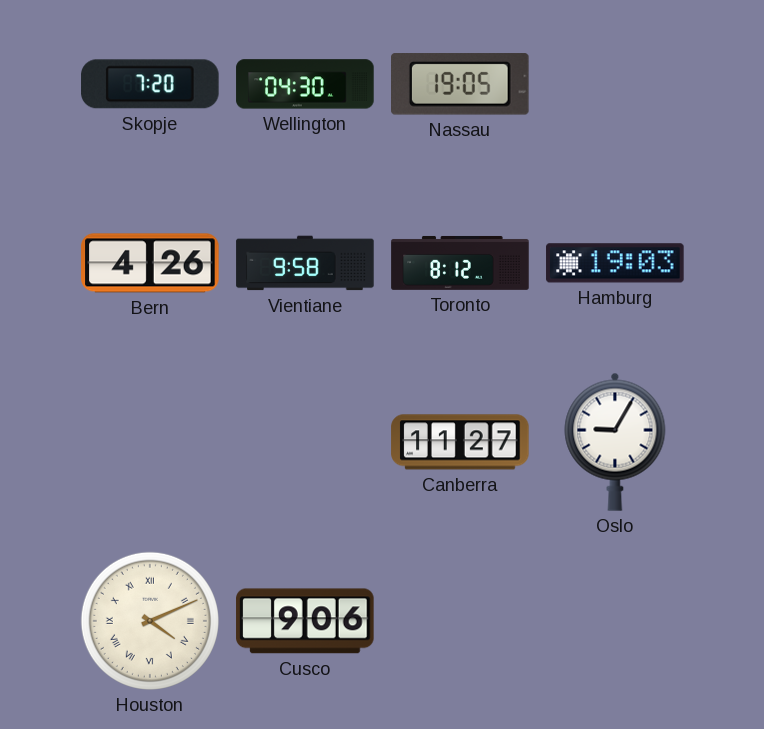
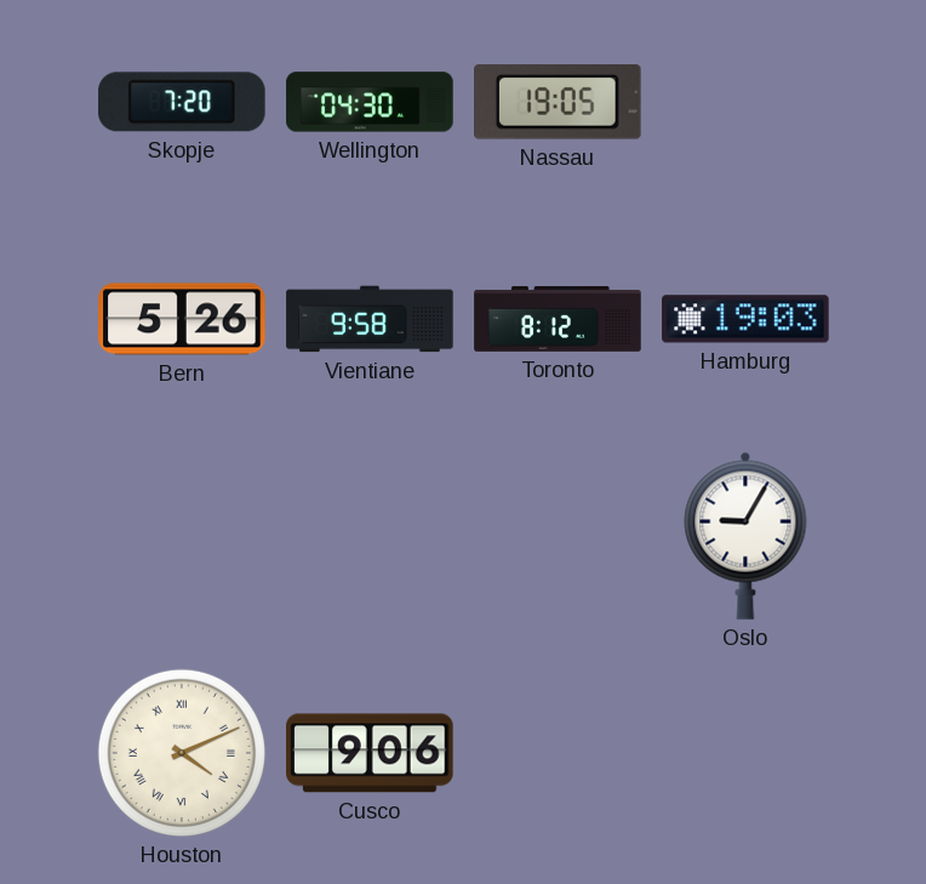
Bern: 4:26 -> 5:26
Canberra: 11:27 -> none
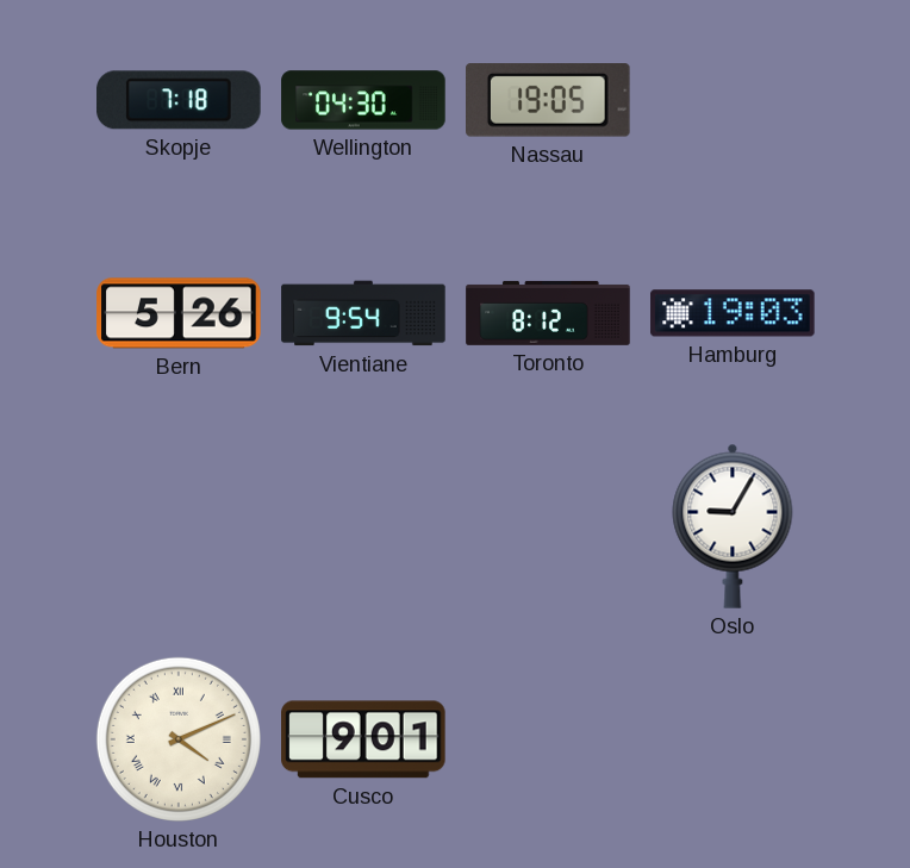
Skopje: 7:20 -> 7:18
Vientiane: 9:58 -> 9:54
Cusco: 9:06 -> 9:01
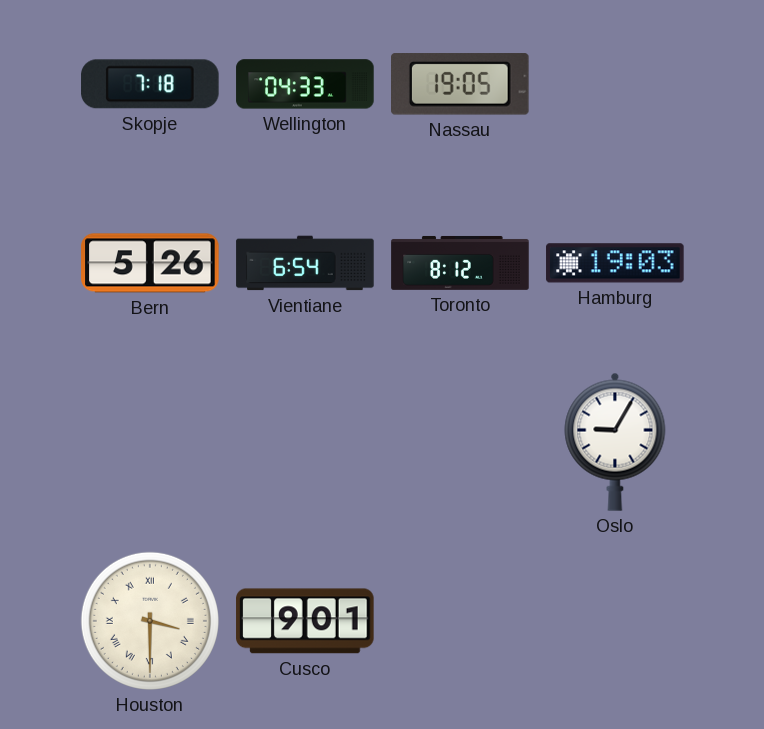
Wellington: 04:30 -> 04:33
Vientiane: 9:54 -> 6:54
Houston: 4:11 -> 3:30
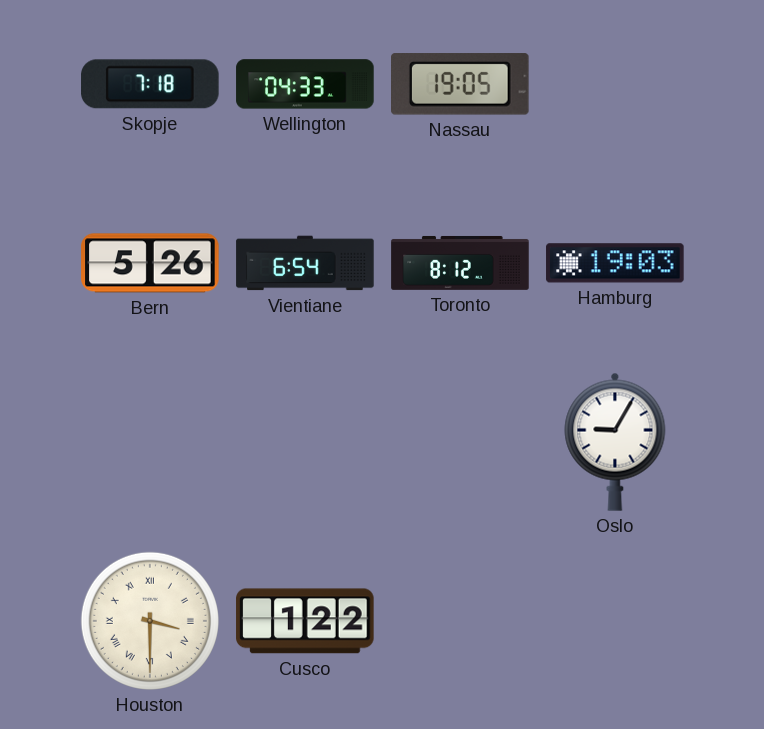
Cusco: 9:01 -> 1:22
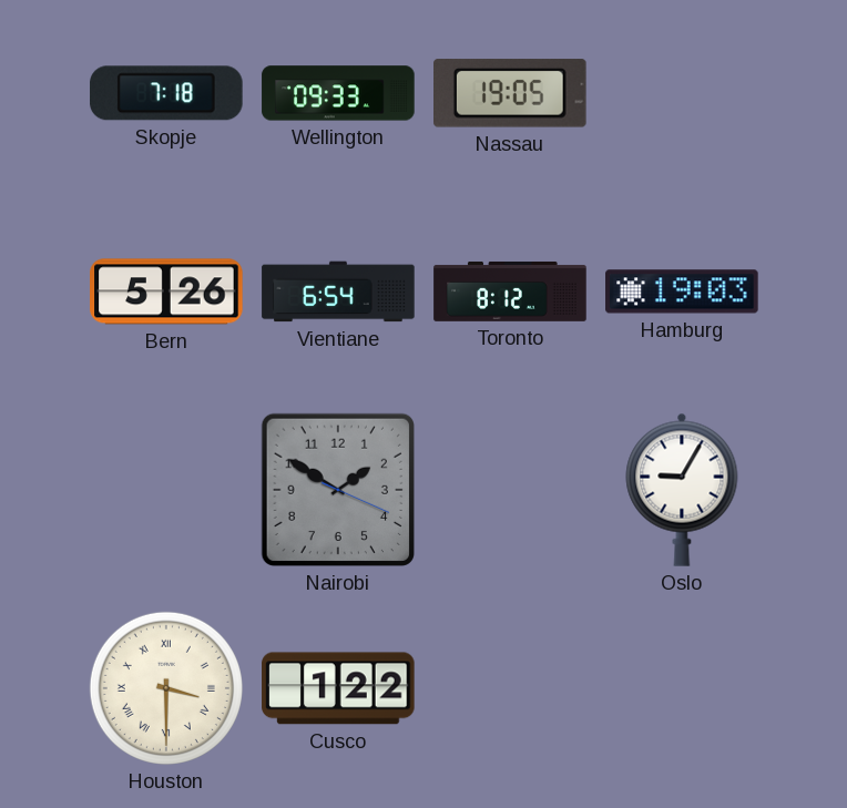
Wellington: 04:33 -> 09:33
Nairobi: none -> 1:50
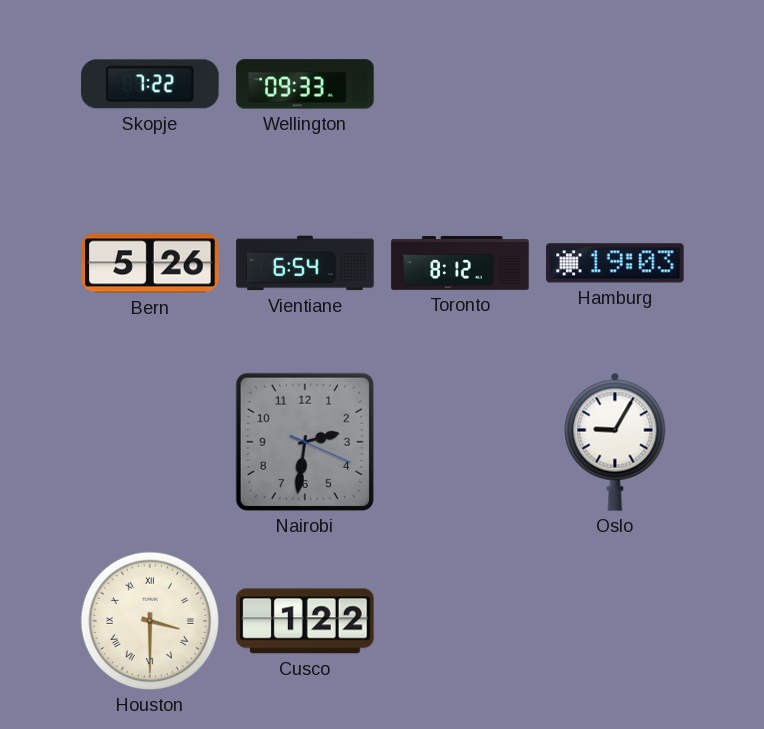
Skopje: 7:18 -> 7:22
Nassau: 19:05 -> none
Nairobi: 1:50 -> 2:31
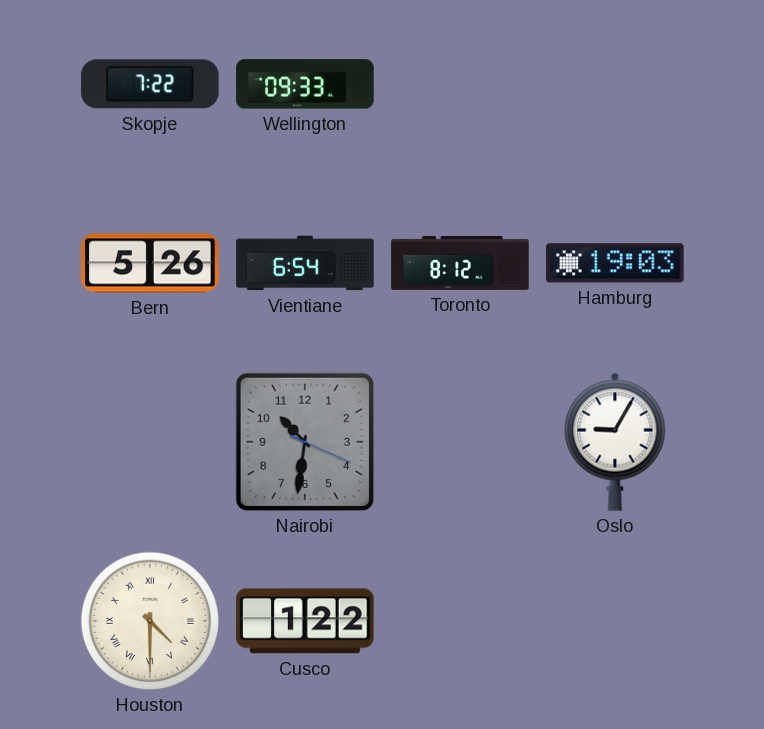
Nairobi: 2:31 -> 10:31
Houston: 3:30 -> 4:30
